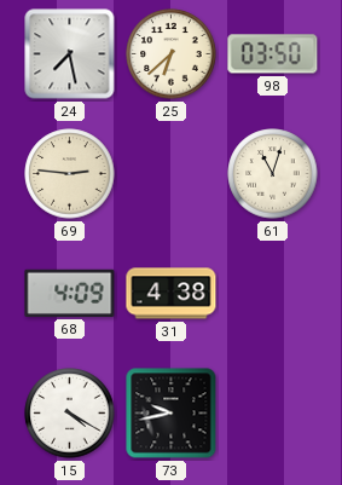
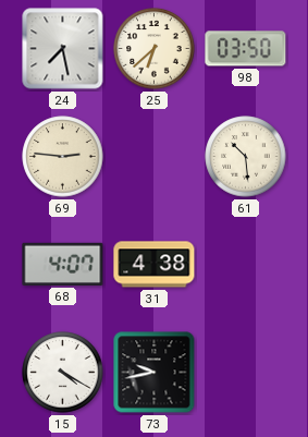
61: 11:03 -> 10:29
68: 4:09 -> 4:07
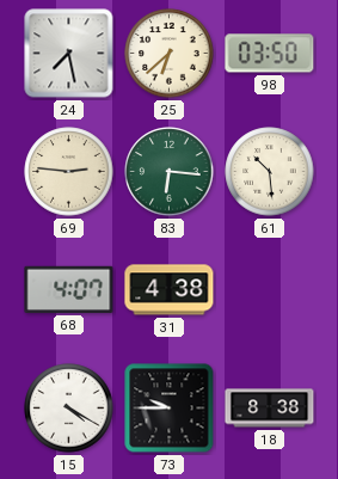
83: none -> 6:16
73: 9:43 -> 9:45
18: none -> 8:38
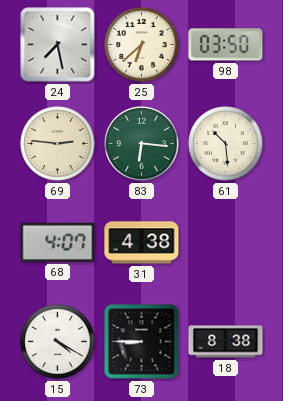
73: 9:45 -> 8:45
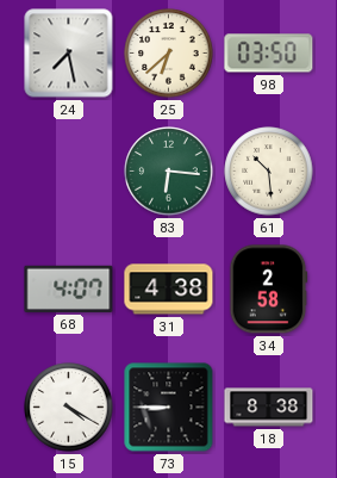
69: 2:46 -> none
34: none -> 2:58
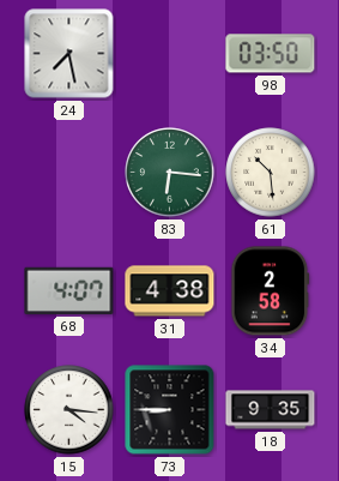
25: 6:38 -> none
15: 4:20 -> 4:16
18: 8:38 -> 9:35
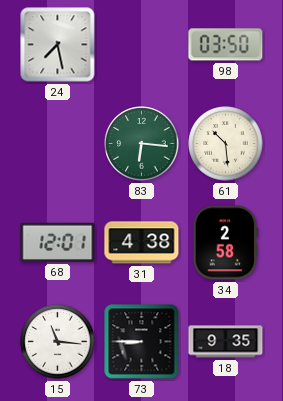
68: 4:07 -> 12:01
15: 4:16 -> 11:16
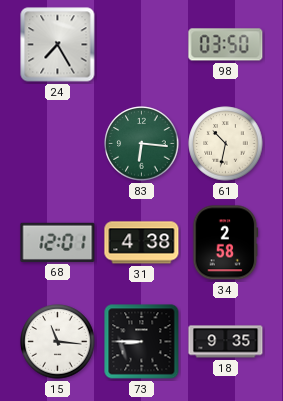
24: 7:28 -> 7:25
61: 10:29 -> 10:32
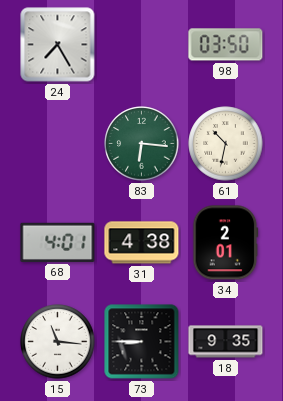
68: 12:01 -> 4:01
34: 2:58 -> 2:01
